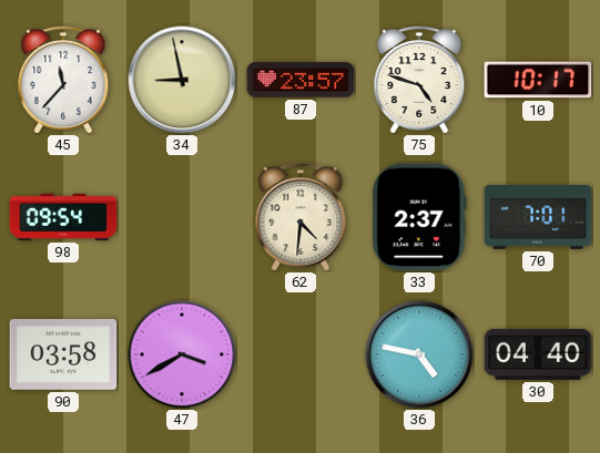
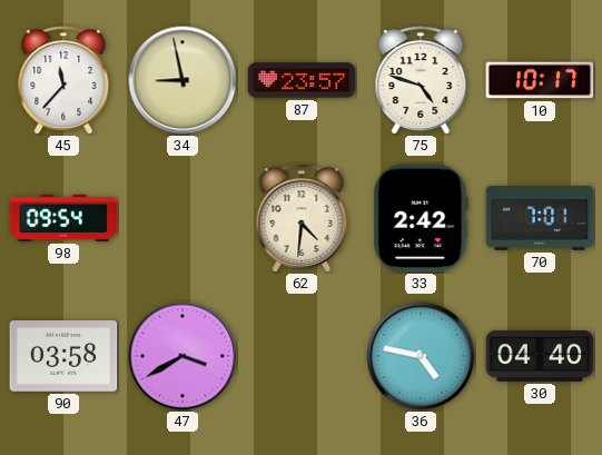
33: 2:37 -> 2:42
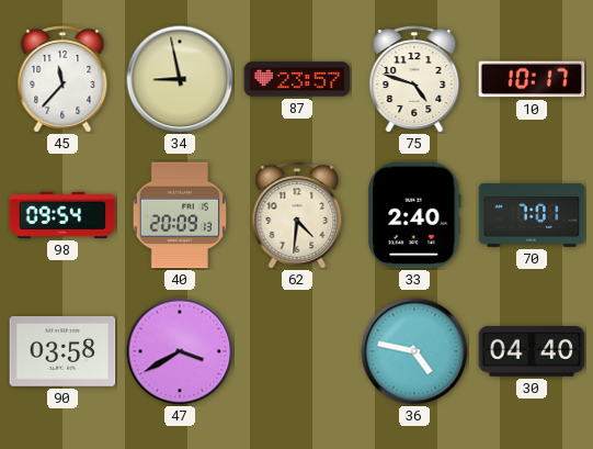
40: none -> 20:09
33: 2:42 -> 2:40
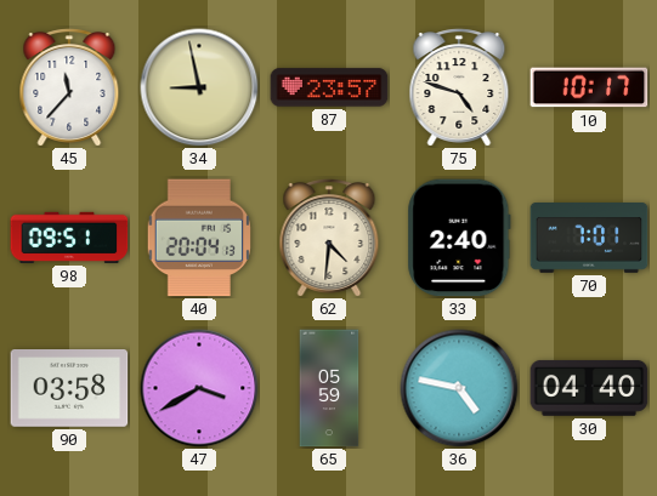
98: 09:54 -> 09:51
40: 20:09 -> 20:04
65: none -> 05:59
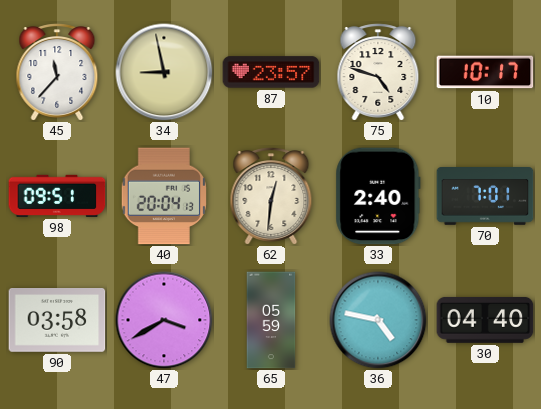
62: 4:31 -> 12:31
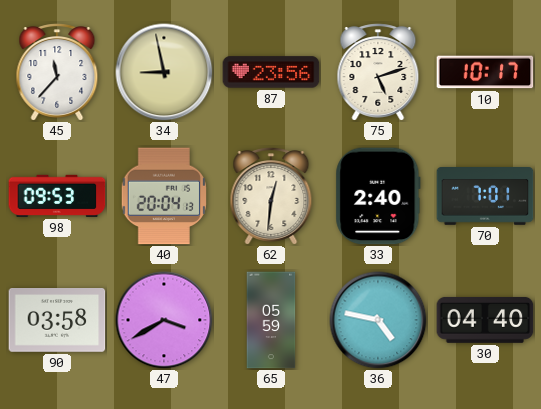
87: 23:57 -> 23:56
75: 4:48 -> 5:12
98: 09:51 -> 09:53
